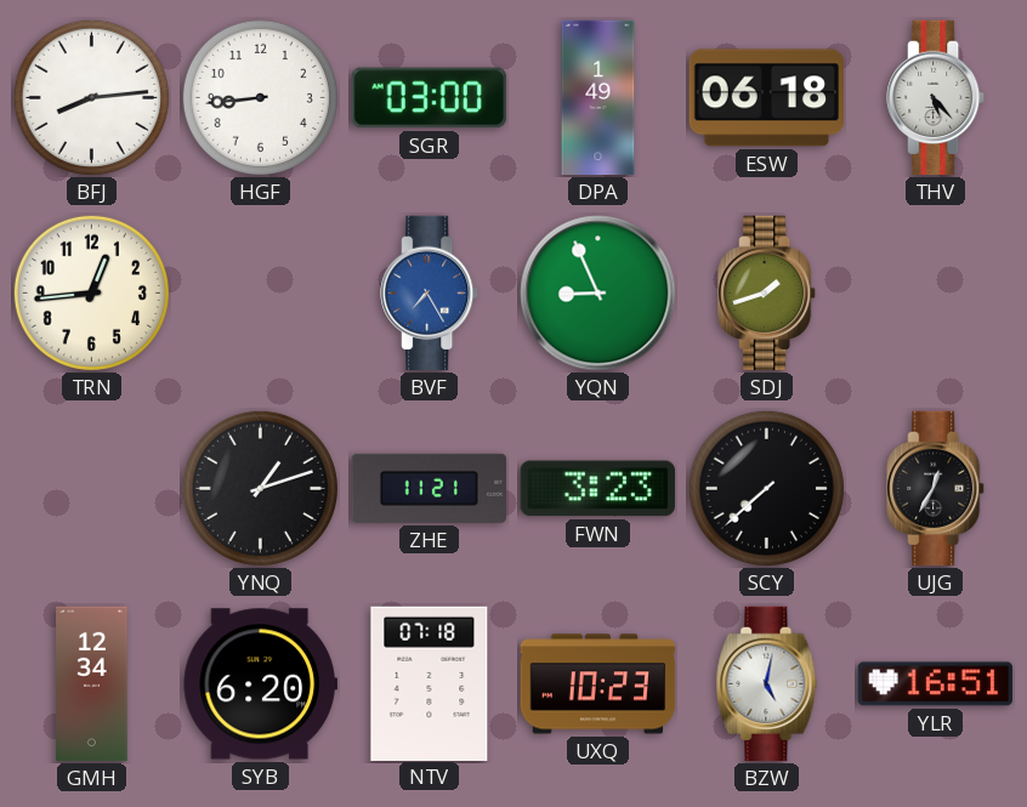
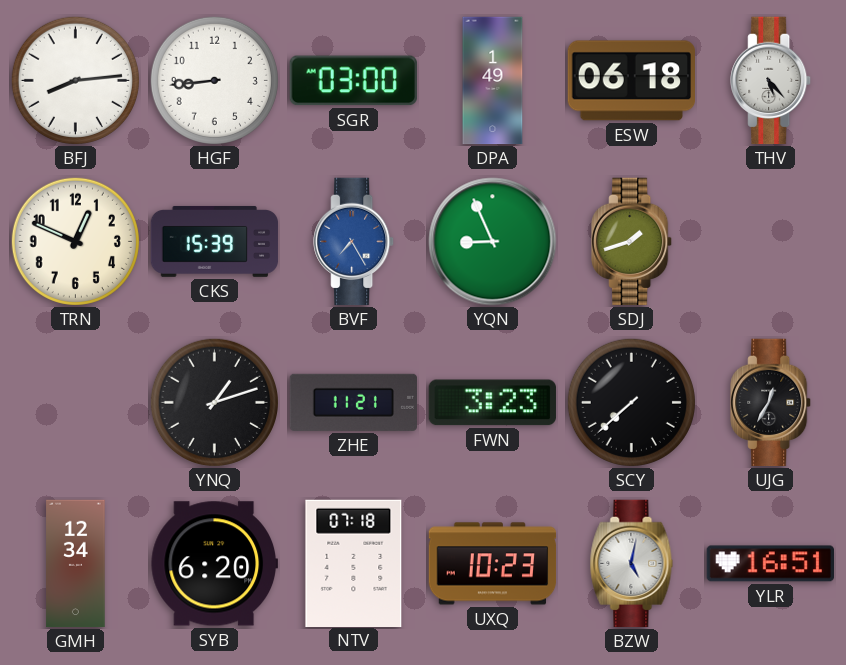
TRN: 12:44 -> 12:49
CKS: none -> 15:39
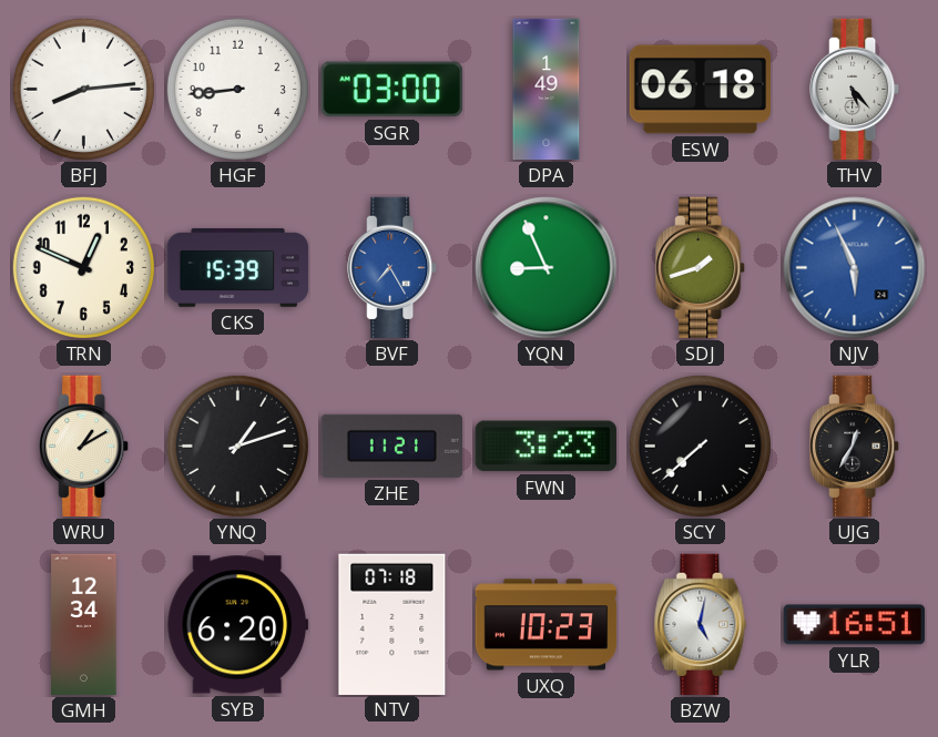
NJV: none -> 5:56
WRU: none -> 1:10
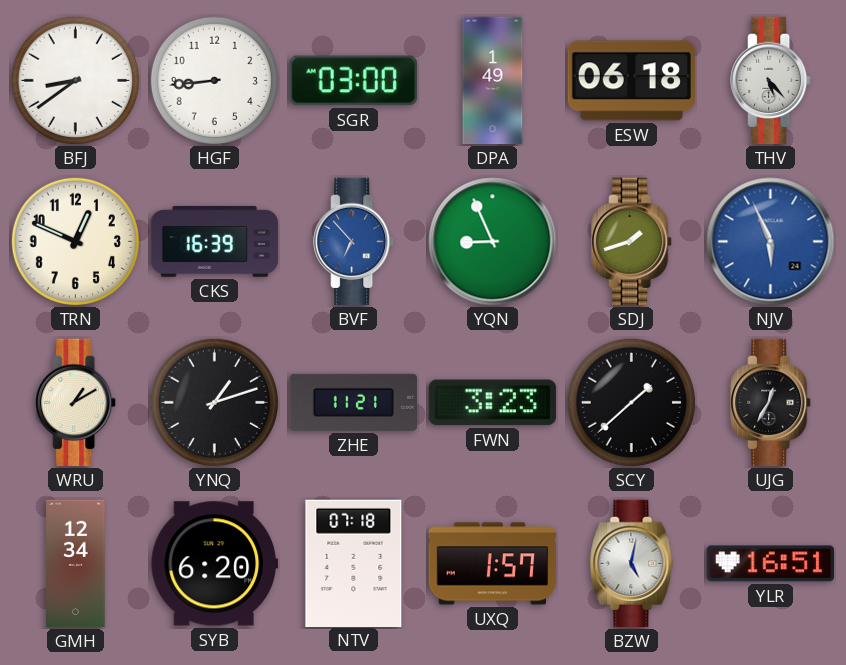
BFJ: 8:14 -> 8:39
CKS: 15:39 -> 16:39
BVF: 7:25 -> 6:53
SCY: 7:38 -> 1:38
UXQ: 10:23 -> 1:57
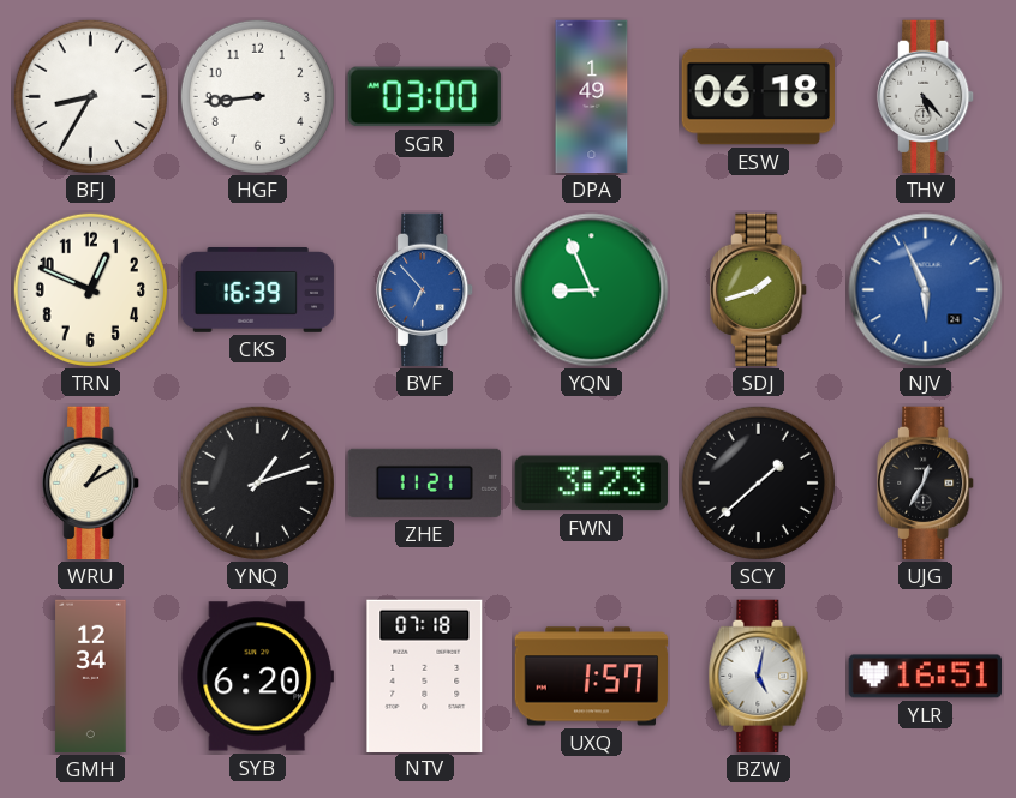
BFJ: 8:39 -> 8:35
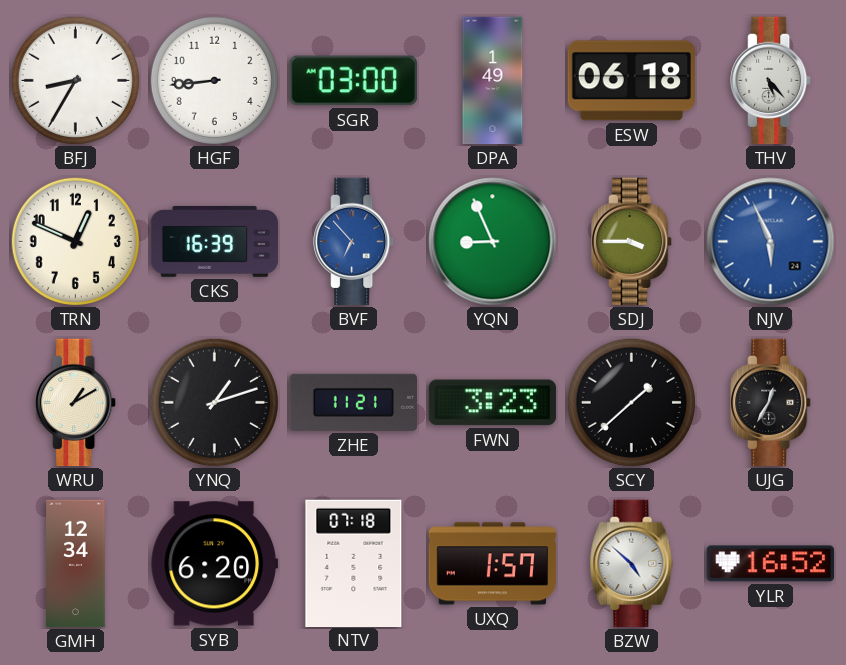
SDJ: 1:42 -> 3:45
BZW: 5:02 -> 4:52
YLR: 16:51 -> 16:52
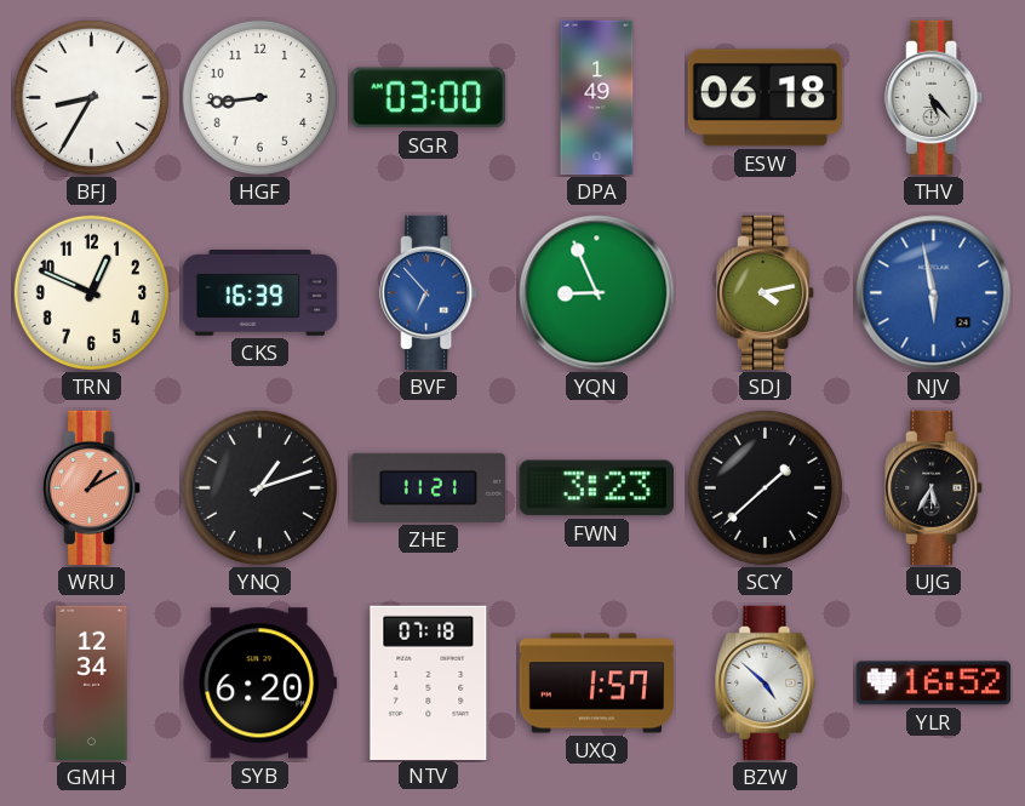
SDJ: 3:45 -> 4:13
NJV: 5:56 -> 5:58
WRU dial: cream -> salmon
UJG: 12:35 -> 5:35
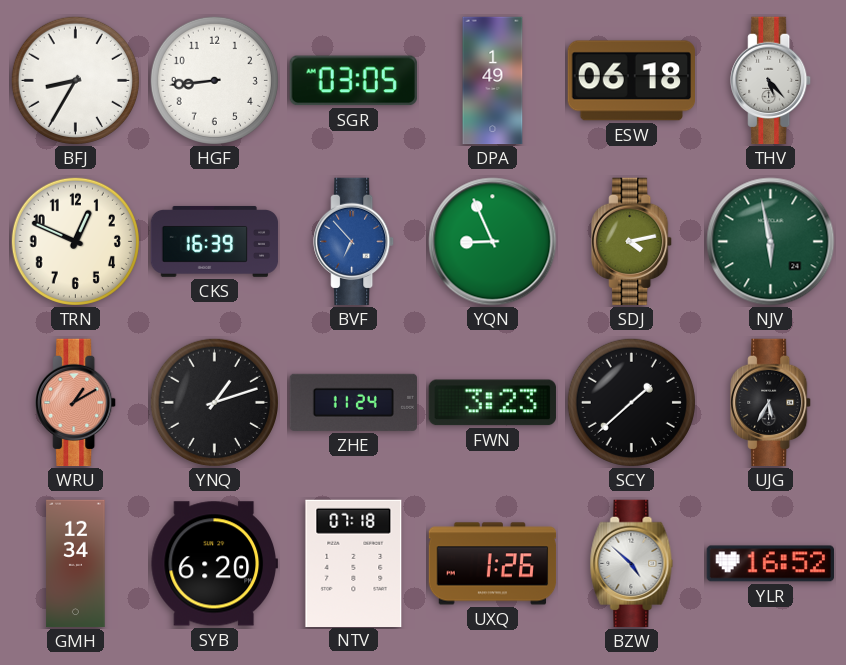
SGR: 03:00 -> 03:05
NJV dial: blue -> green
ZHE: 11:21 -> 11:24
UXQ: 1:57 -> 1:26
